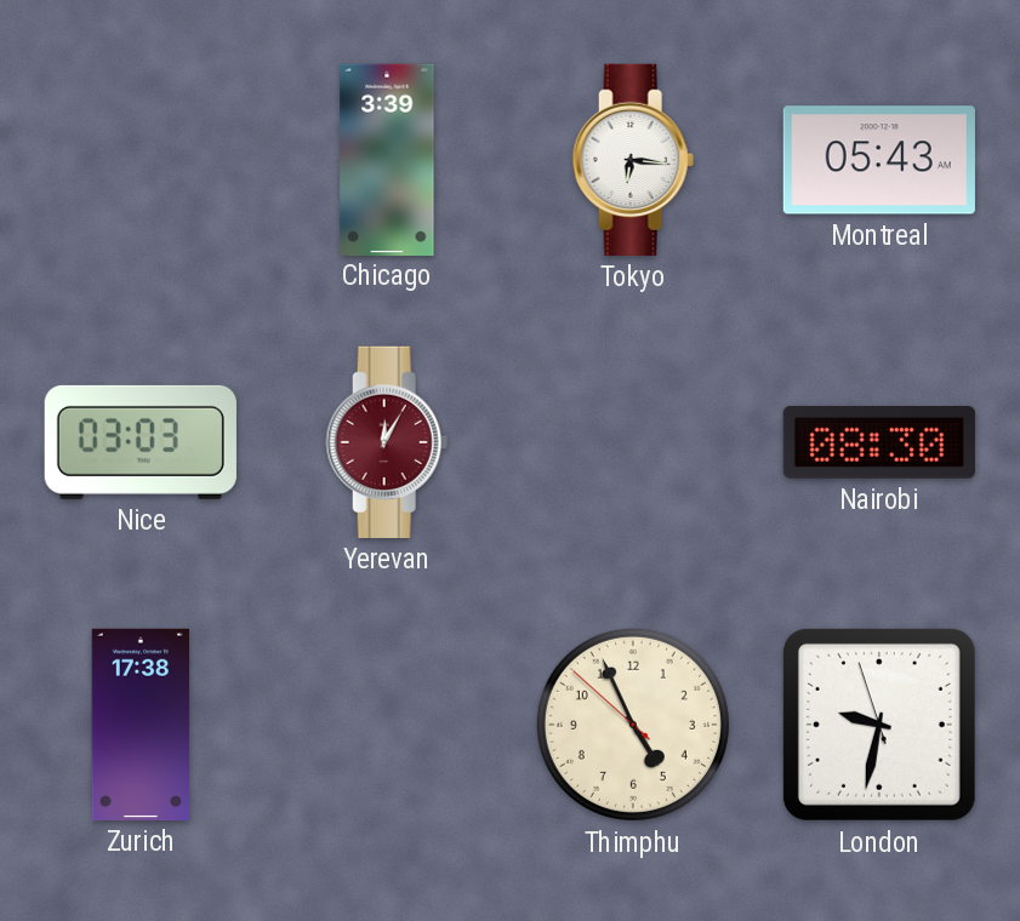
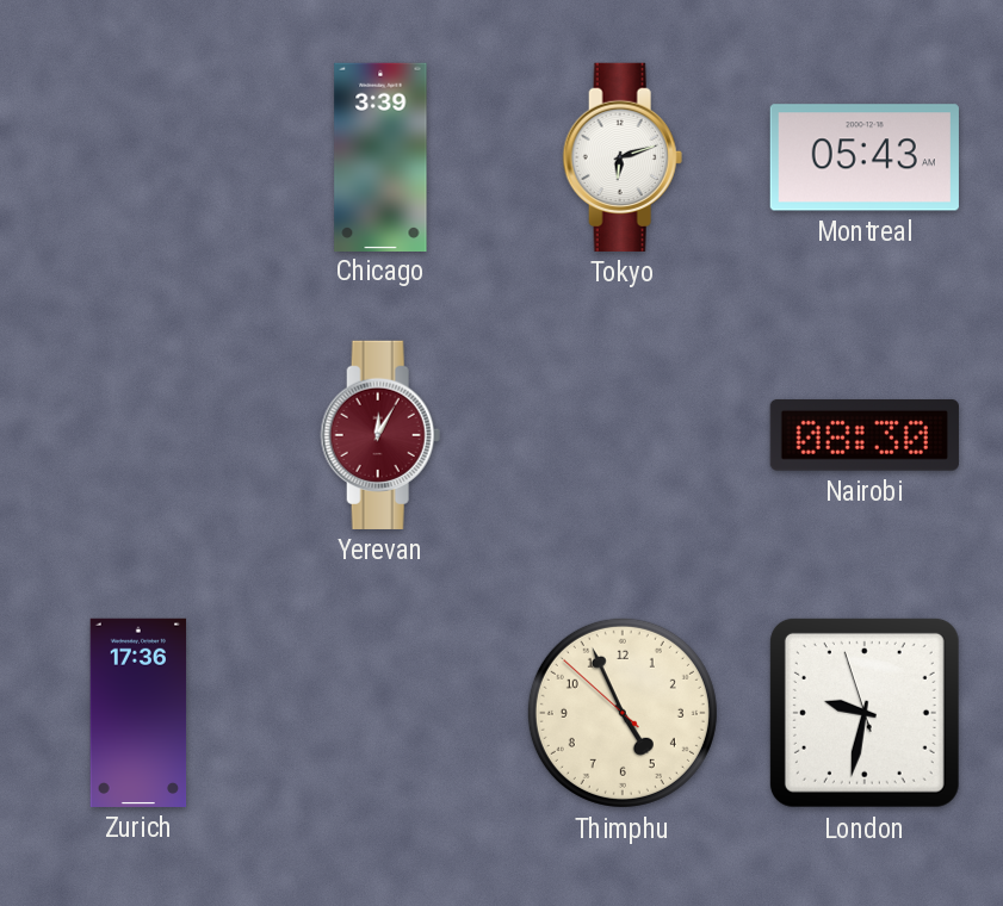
Tokyo: 6:16 -> 6:12
Nice: 03:03 -> none
Zurich: 17:38 -> 17:36
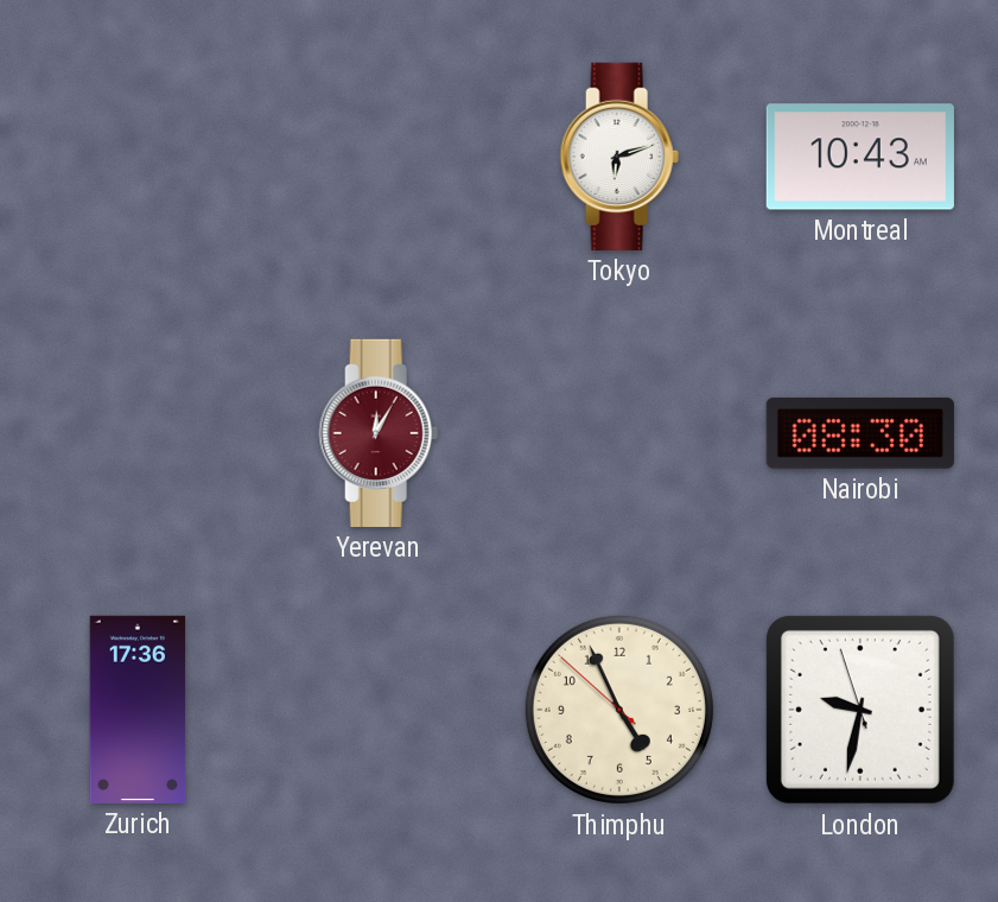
Chicago: 3:39 -> none
Montreal: 05:43 -> 10:43
